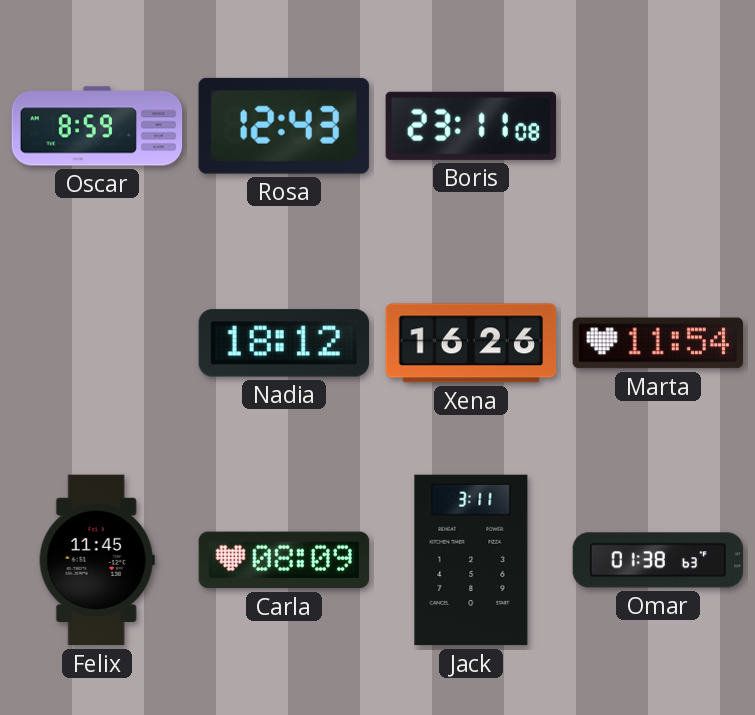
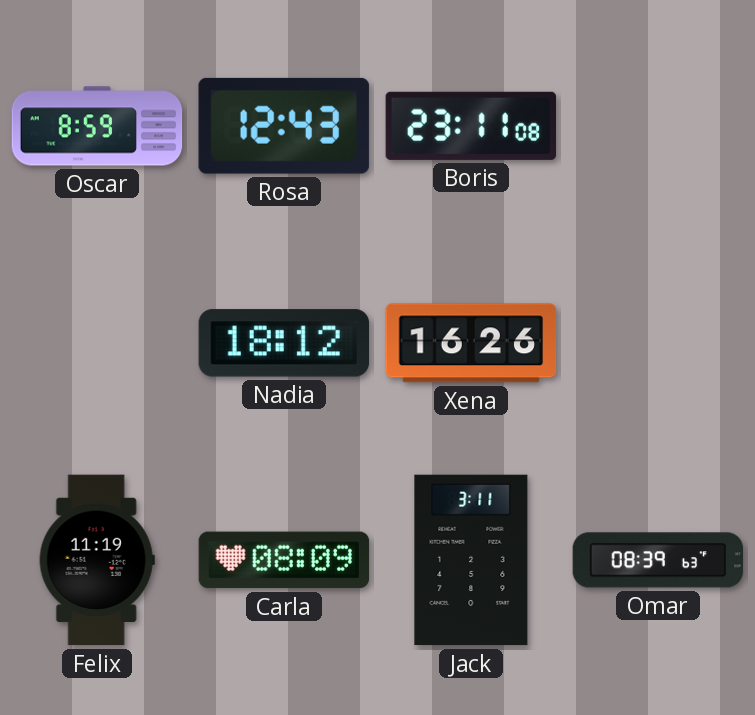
Marta: 11:54 -> none
Felix: 11:45 -> 11:19
Omar: 01:38 -> 08:39
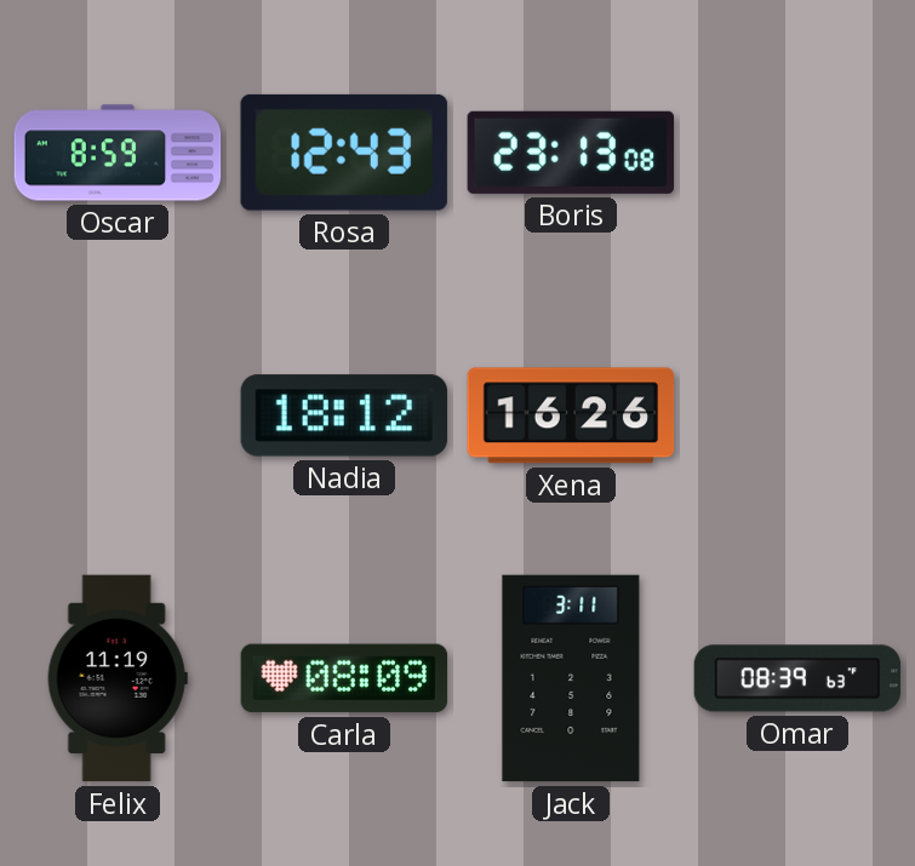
Boris: 23:11 -> 23:13
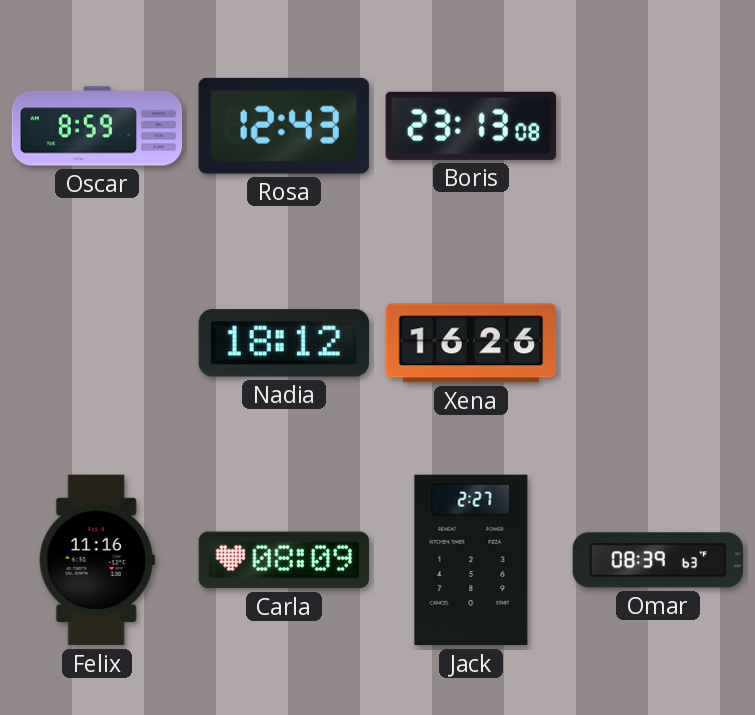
Felix: 11:19 -> 11:16
Jack: 3:11 -> 2:27
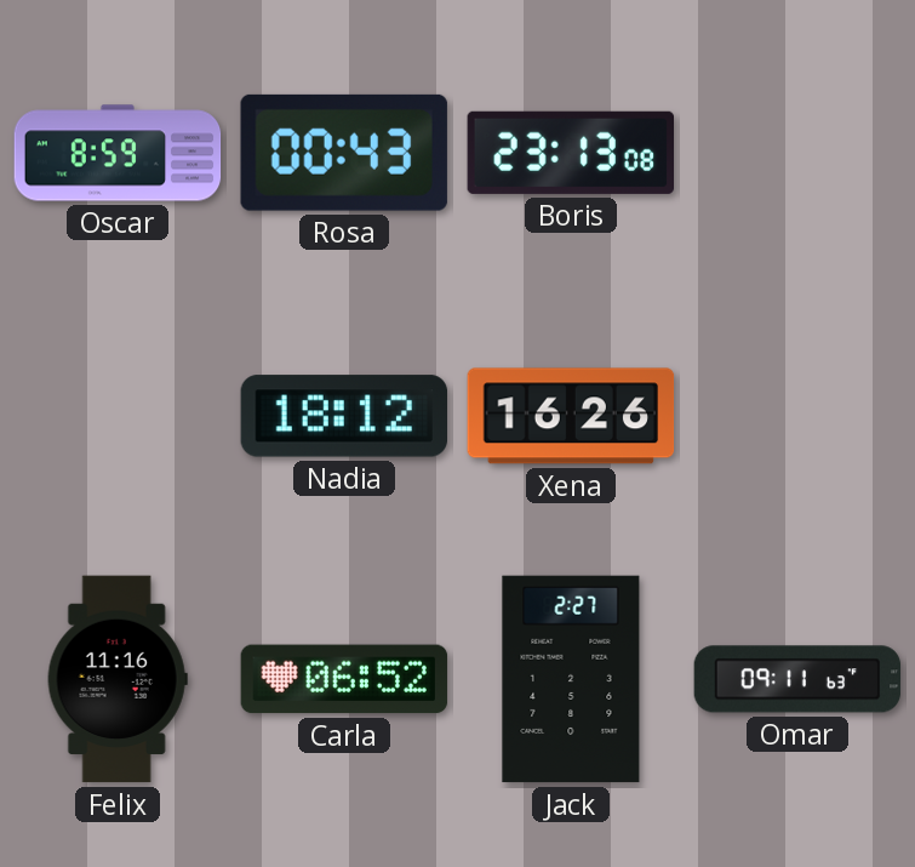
Rosa: 12:43 -> 00:43
Carla: 08:09 -> 06:52
Omar: 08:39 -> 09:11
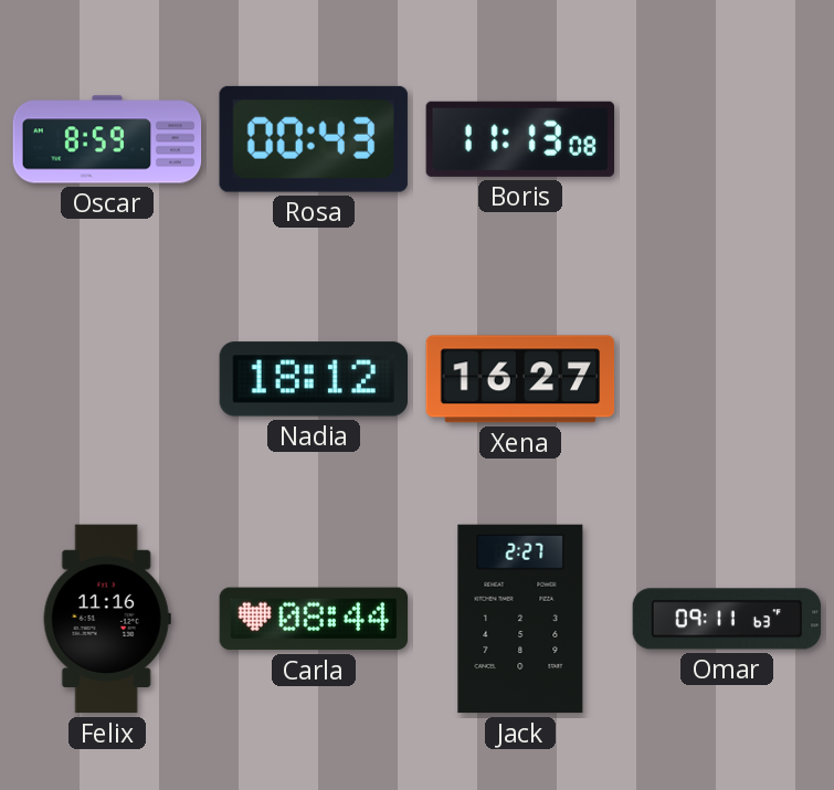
Boris: 23:13 -> 11:13
Xena: 16:26 -> 16:27
Carla: 06:52 -> 08:44
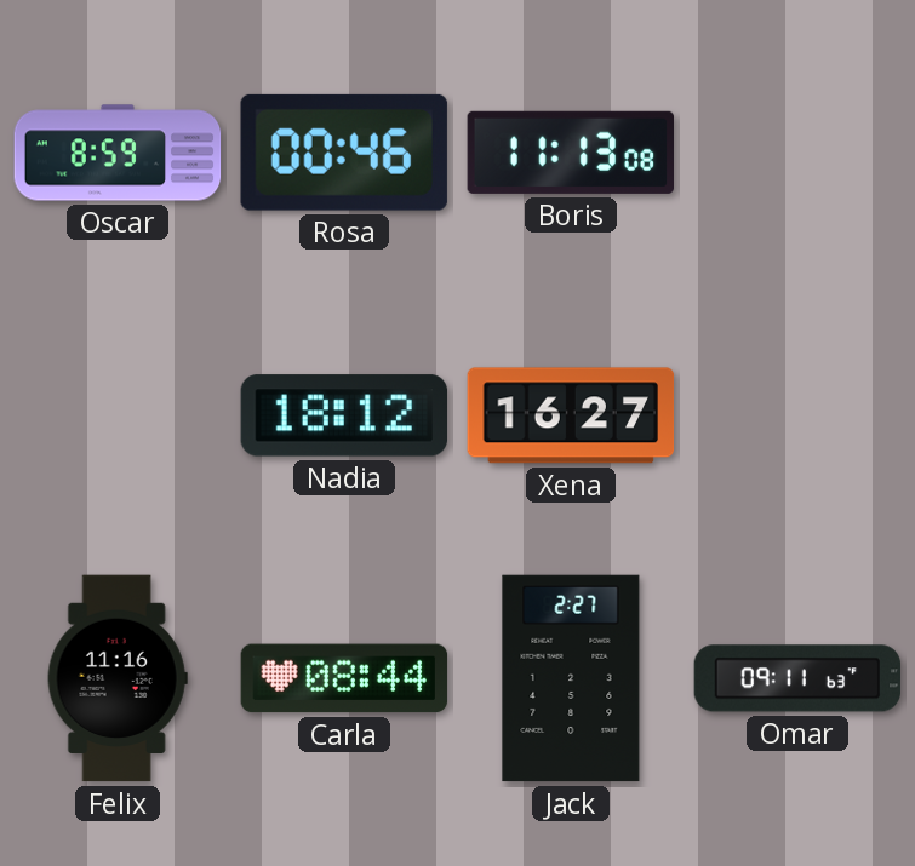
Rosa: 00:43 -> 00:46
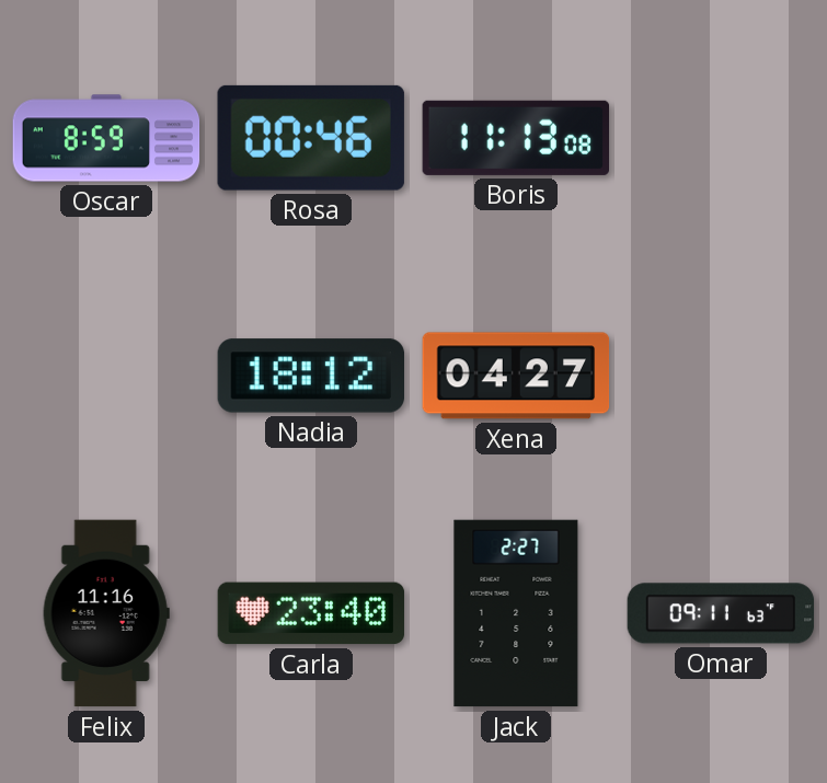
Xena: 16:27 -> 04:27
Carla: 08:44 -> 23:40
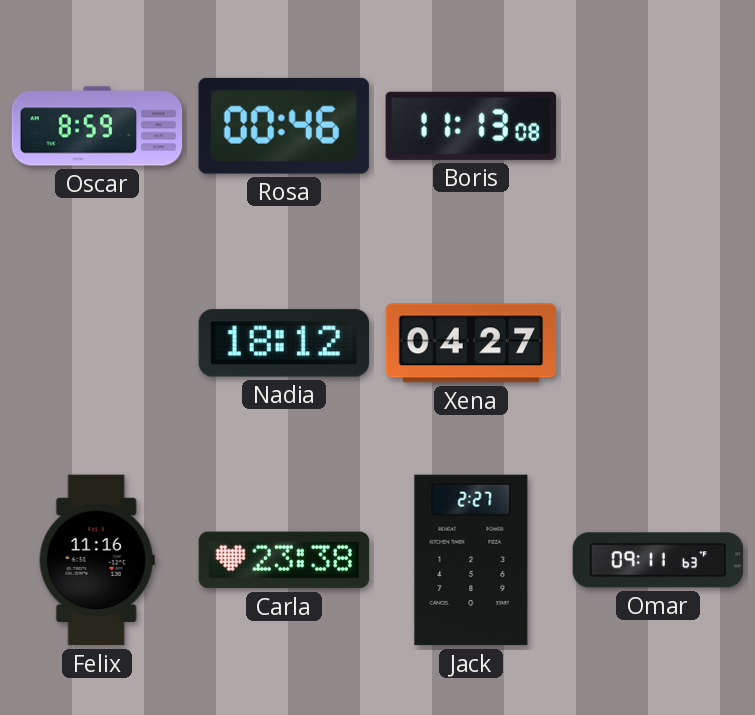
Carla: 23:40 -> 23:38
